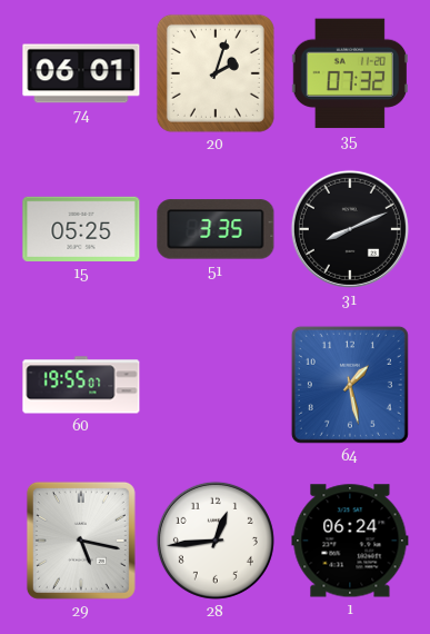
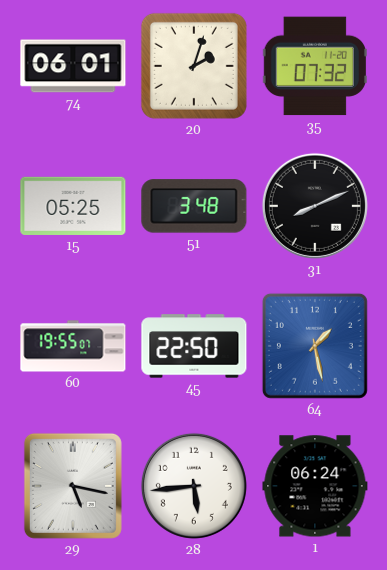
51: 3:35 -> 3:48
45: none -> 22:50
28: 12:44 -> 5:44
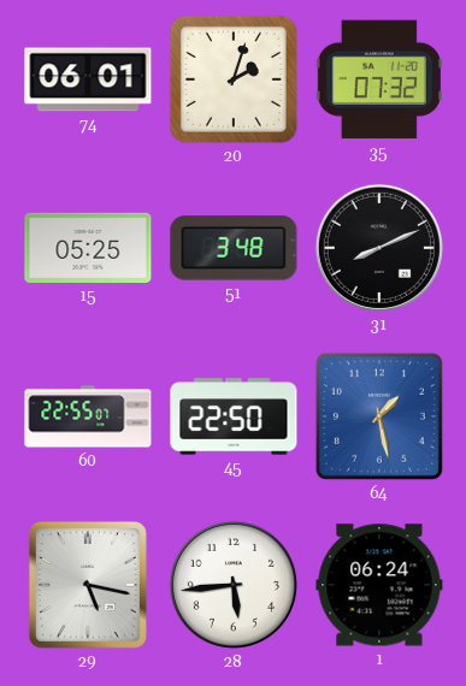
60: 19:55 -> 22:55
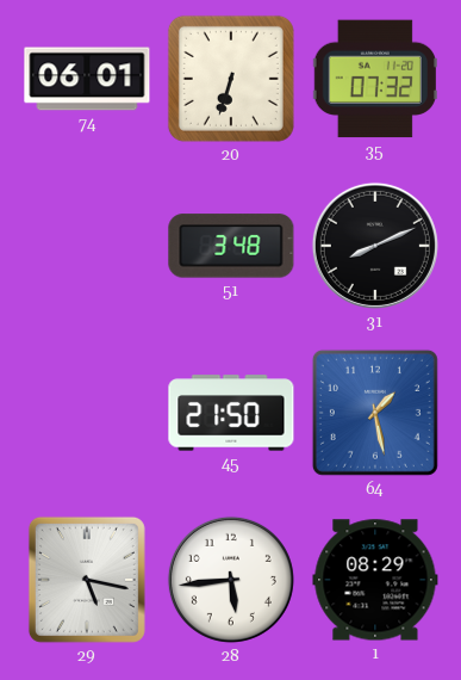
20: 2:03 -> 6:33
15: 05:25 -> none
60: 22:55 -> none
45: 22:50 -> 21:50
1: 06:24 -> 08:29
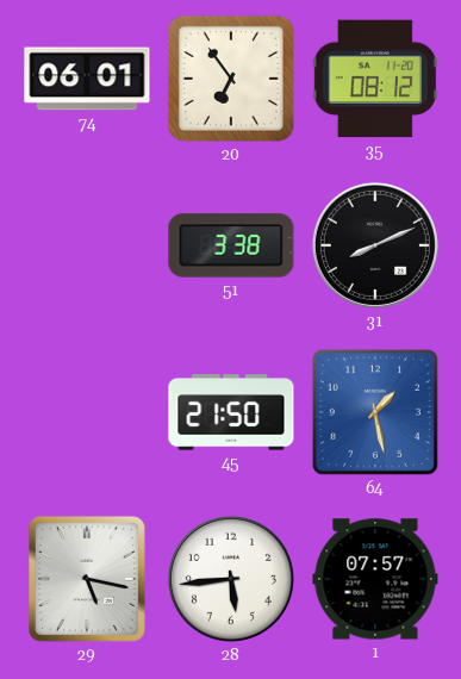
20: 6:33 -> 6:54
35: 07:32 -> 08:12
51: 3:48 -> 3:38
1: 08:29 -> 07:57
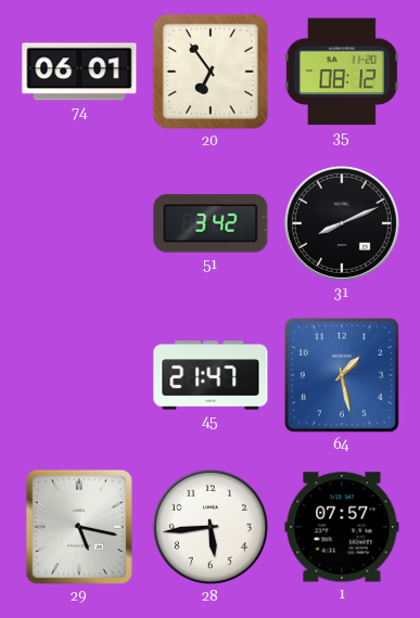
51: 3:38 -> 3:42
45: 21:50 -> 21:47
